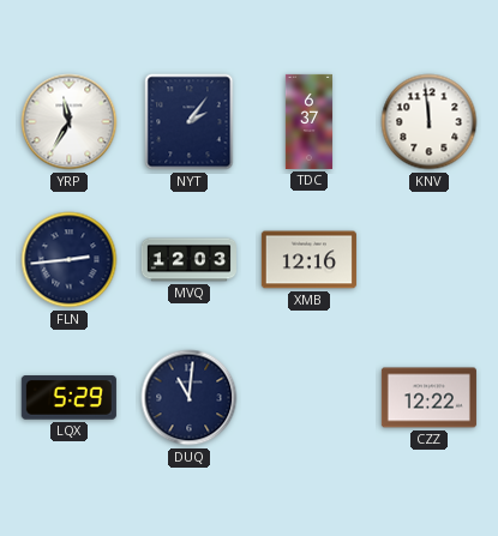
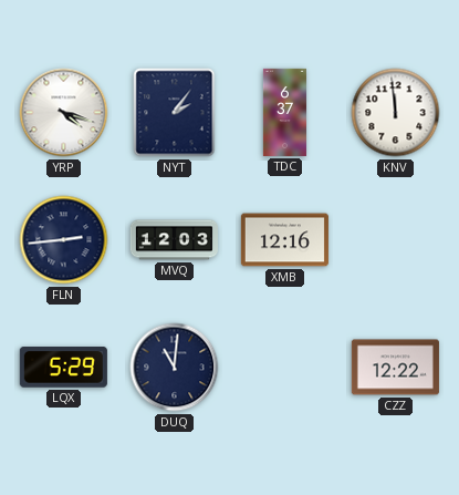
YRP: 11:35 -> 4:18
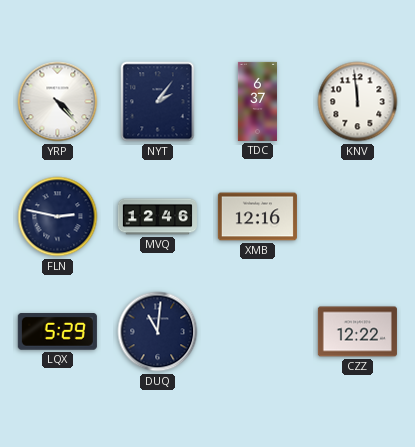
YRP: 4:18 -> 4:23
FLN: 2:44 -> 2:47
MVQ: 12:03 -> 12:46
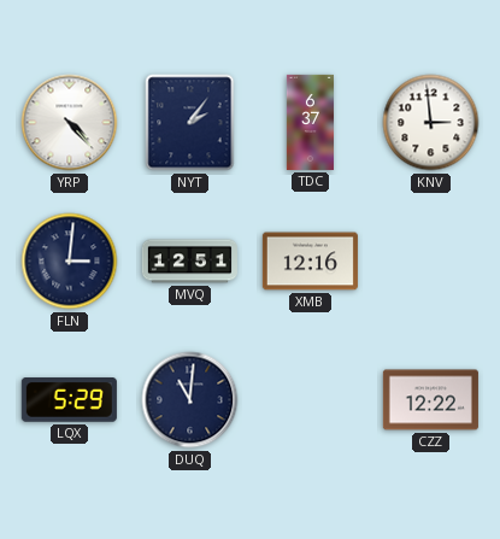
KNV: 11:59 -> 2:59
FLN: 2:47 -> 3:01
MVQ: 12:46 -> 12:51
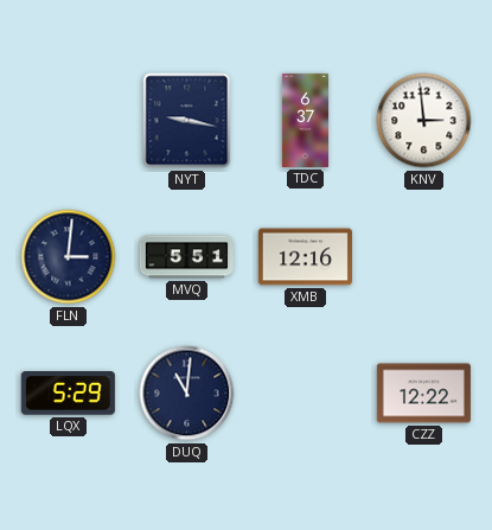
YRP: 4:23 -> none
NYT: 2:06 -> 9:17
MVQ: 12:51 -> 5:51
